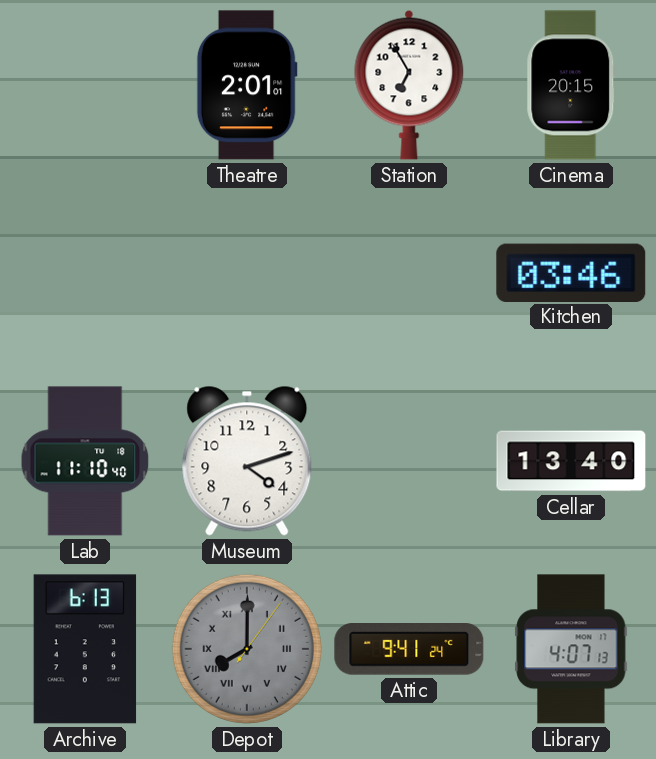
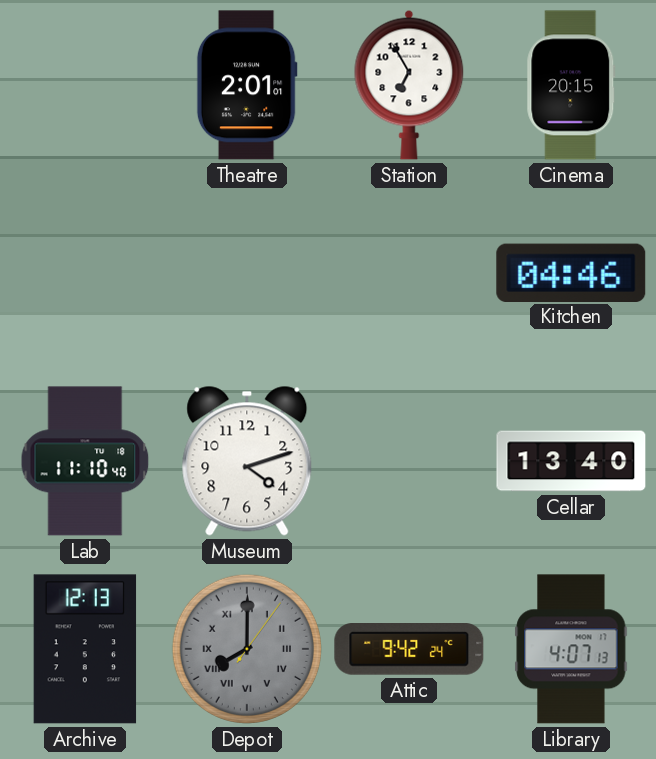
Kitchen: 03:46 -> 04:46
Archive: 6:13 -> 12:13
Attic: 9:41 -> 9:42
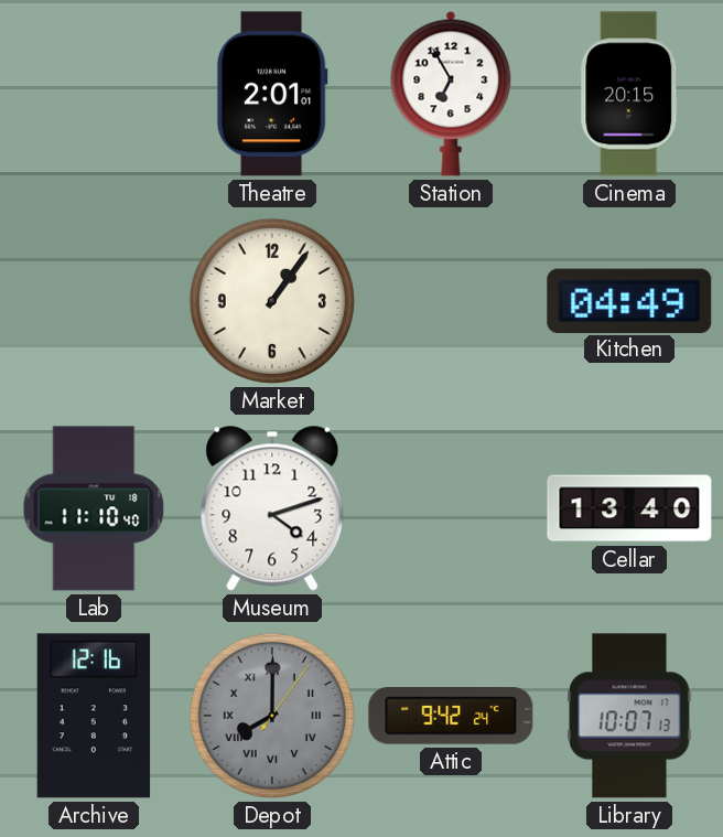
Market: none -> 1:06
Kitchen: 04:46 -> 04:49
Archive: 12:13 -> 12:16
Library: 4:07 -> 10:07
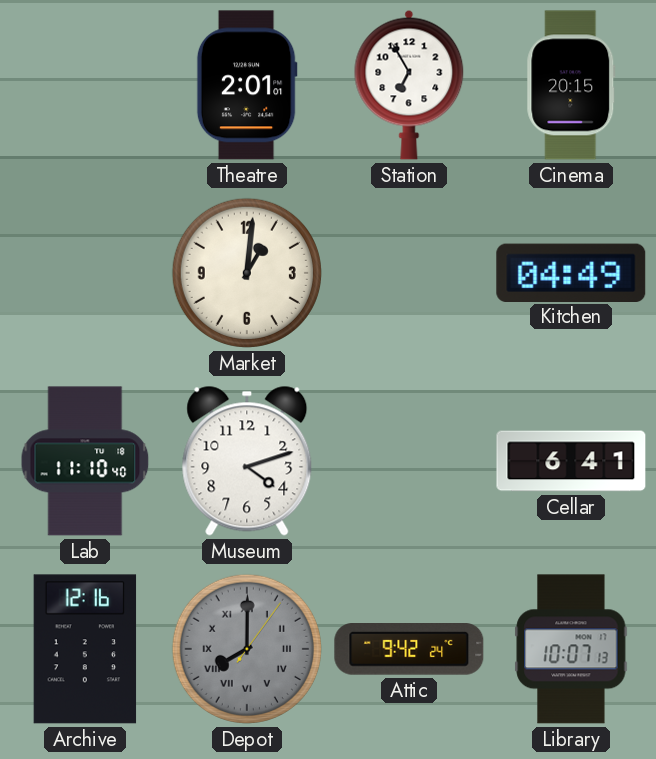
Market: 1:06 -> 1:01
Cellar: 13:40 -> 6:41
